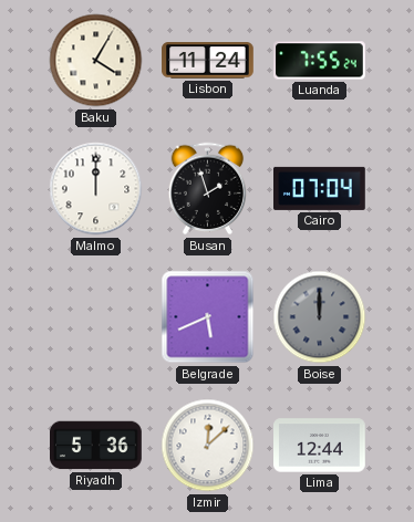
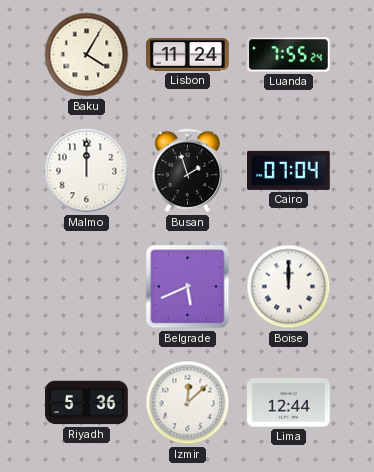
Boise dial: grey -> white
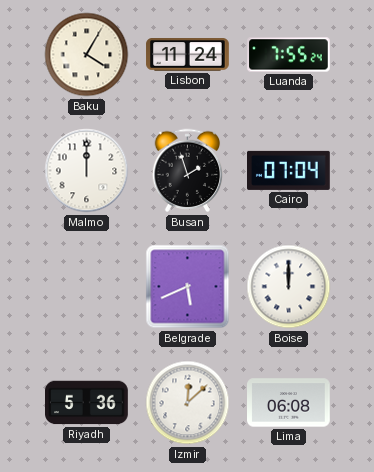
Lima: 12:44 -> 06:08
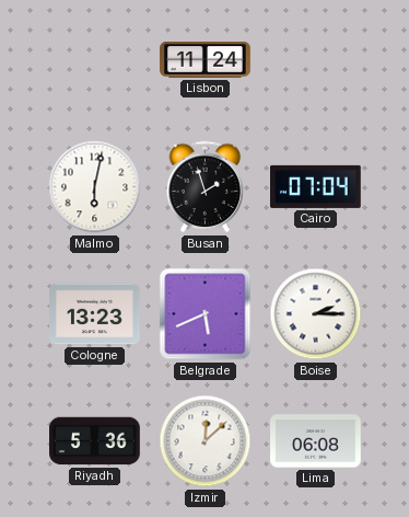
Baku: 4:05 -> none
Luanda: 7:55 -> none
Malmo: 12:00 -> 6:02
Cologne: none -> 13:23
Boise: 12:00 -> 2:15
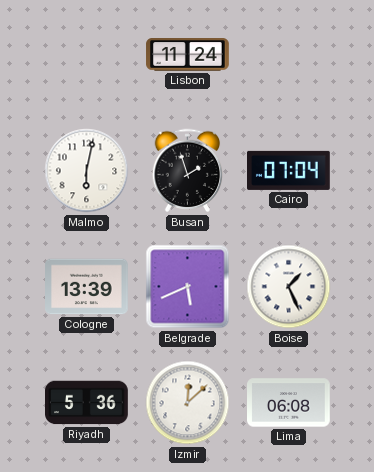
Cologne: 13:23 -> 13:39
Boise: 2:15 -> 1:26
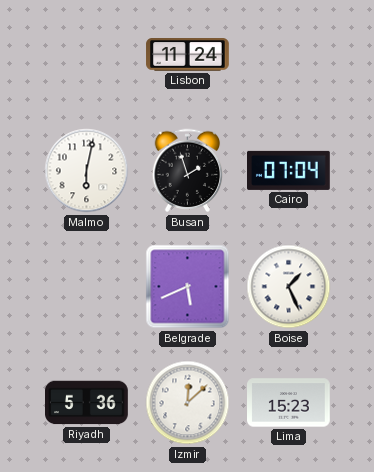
Cologne: 13:39 -> none
Lima: 06:08 -> 15:23
